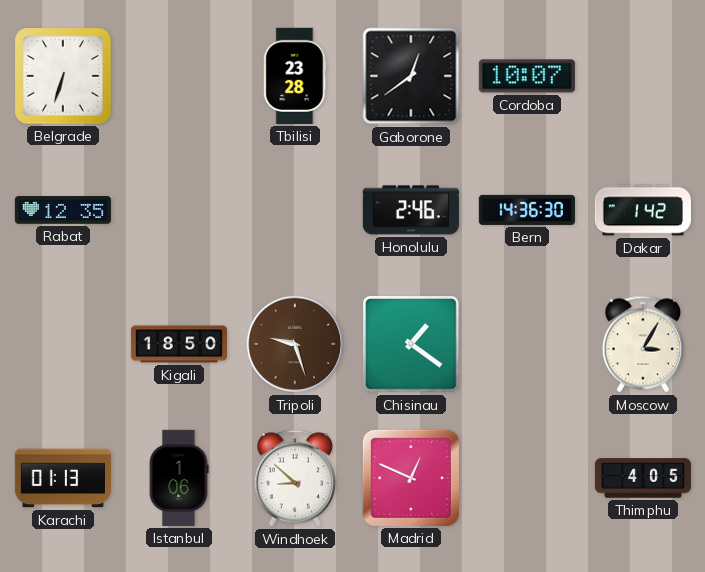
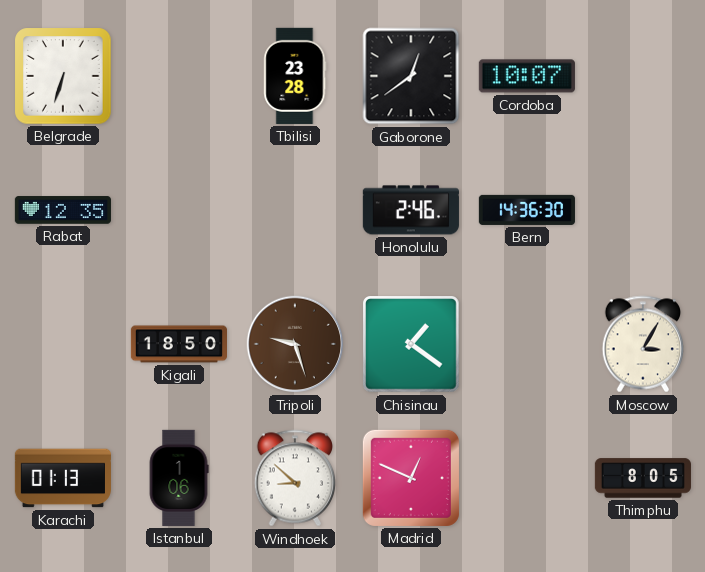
Dakar: 1:42 -> none
Thimphu: 4:05 -> 8:05
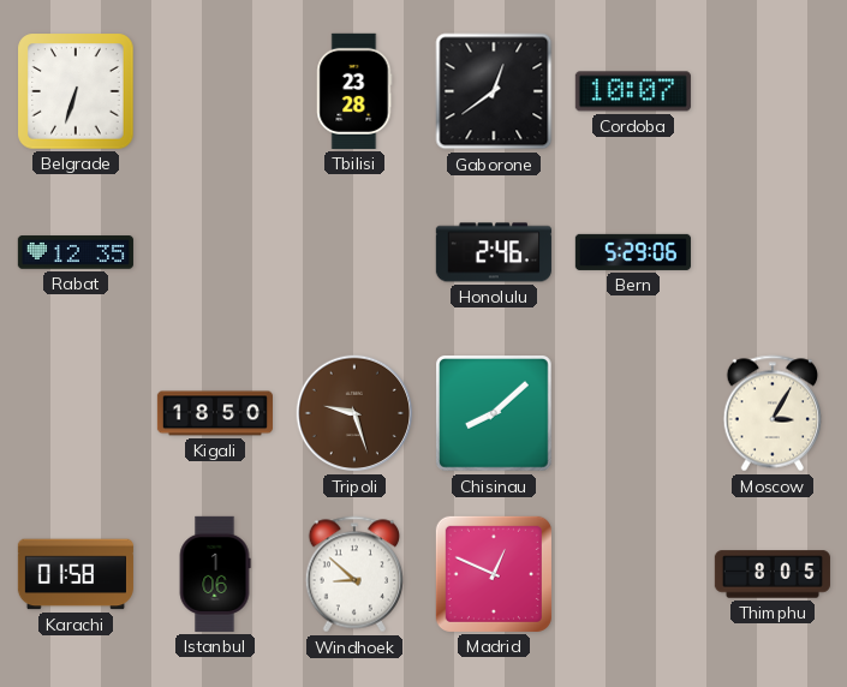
Bern: 14:36 -> 5:29
Chisinau: 1:21 -> 8:08
Karachi: 01:13 -> 01:58
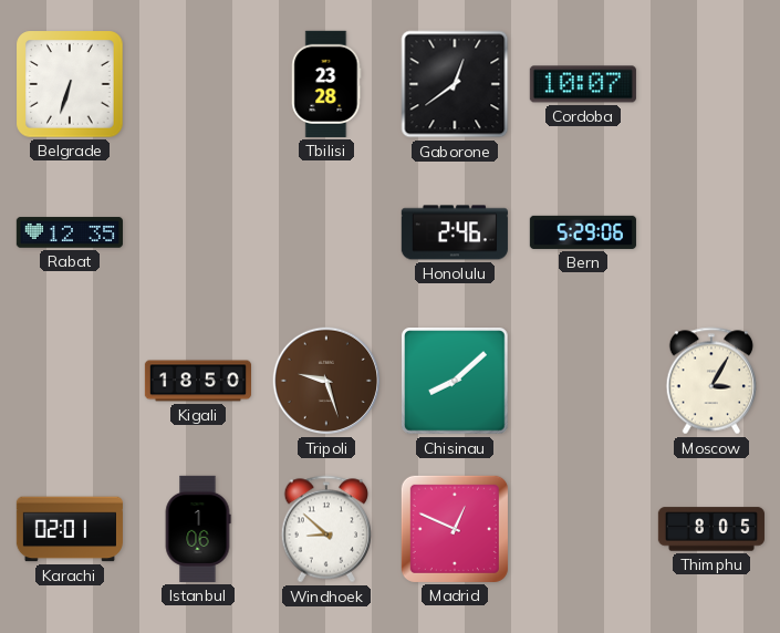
Karachi: 01:58 -> 02:01
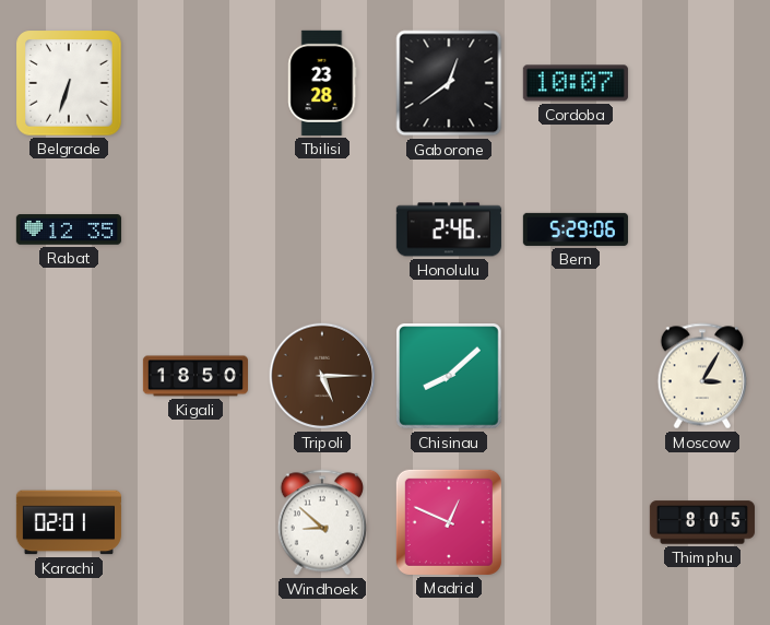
Tripoli: 9:27 -> 5:15
Istanbul: 1:06 -> none
